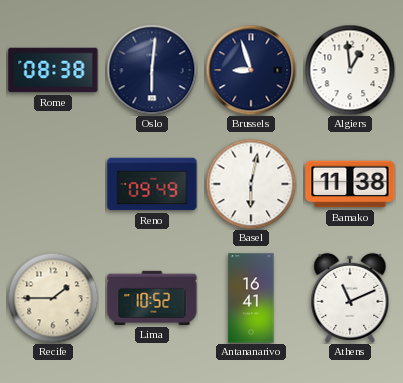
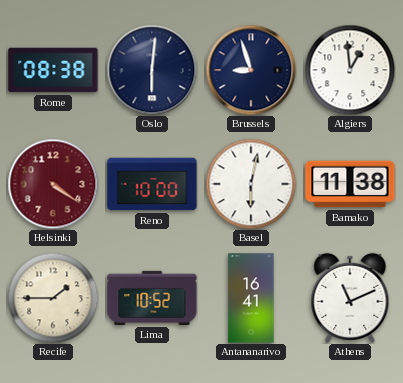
Helsinki: none -> 4:21
Reno: 09:49 -> 10:00
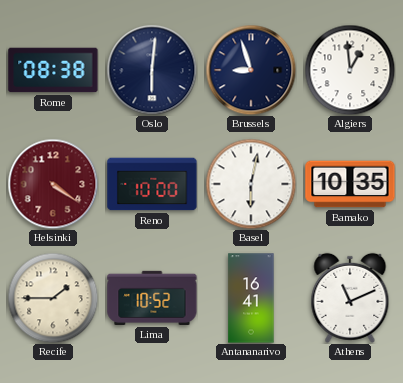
Bamako: 11:38 -> 10:35
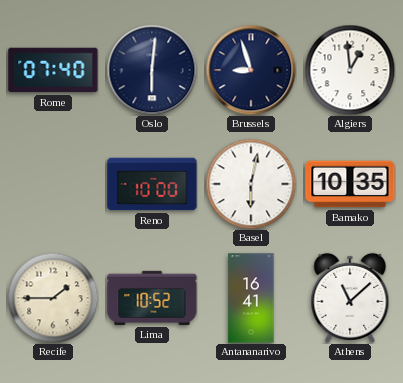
Rome: 08:38 -> 07:40
Helsinki: 4:21 -> none
Athens: 11:11 -> 11:08
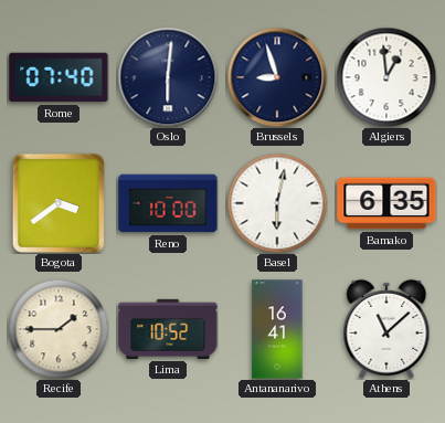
Bogota: none -> 3:39
Bamako: 10:35 -> 6:35
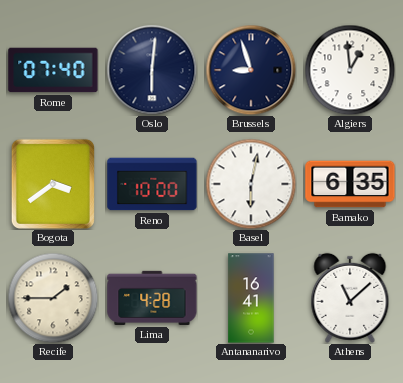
Lima: 10:52 -> 4:28
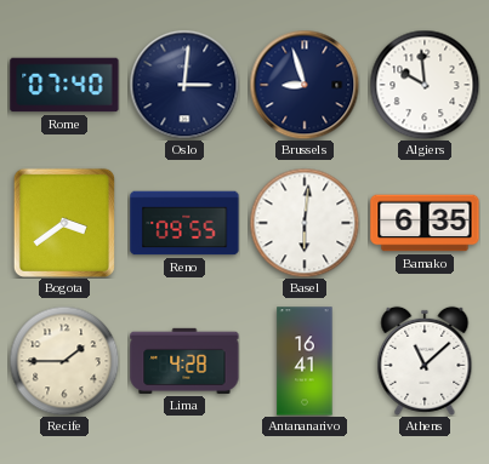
Oslo: 6:01 -> 3:01
Algiers: 12:59 -> 9:59
Reno: 10:00 -> 09:55
Basel: 6:02 -> 6:01
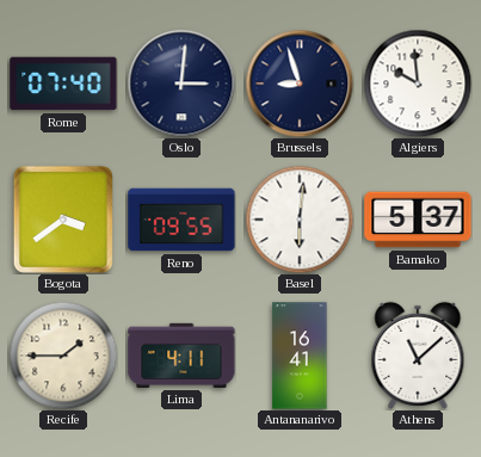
Bamako: 6:35 -> 5:37
Lima: 4:28 -> 4:11
